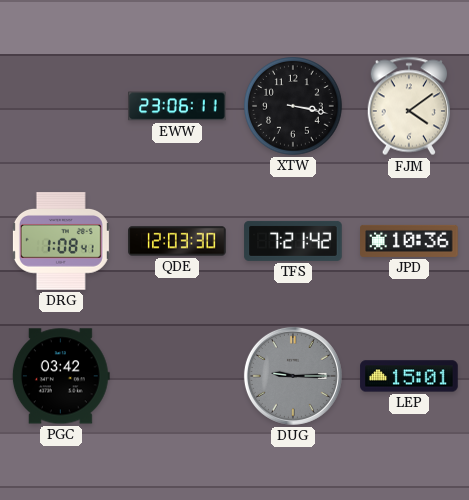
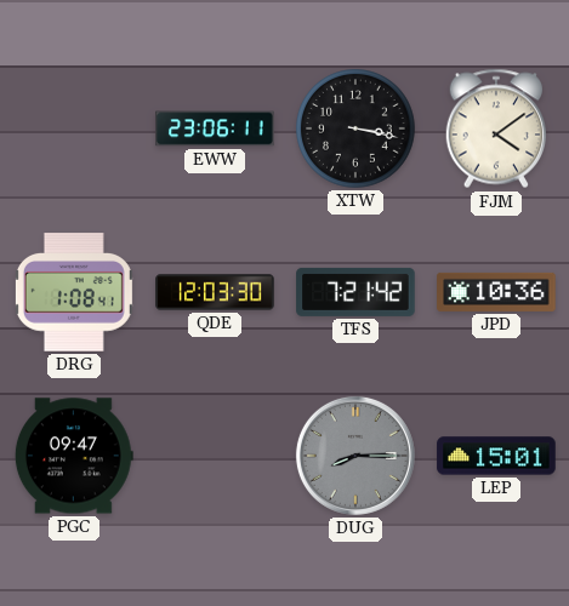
PGC: 03:42 -> 09:47
DUG: 9:15 -> 8:15
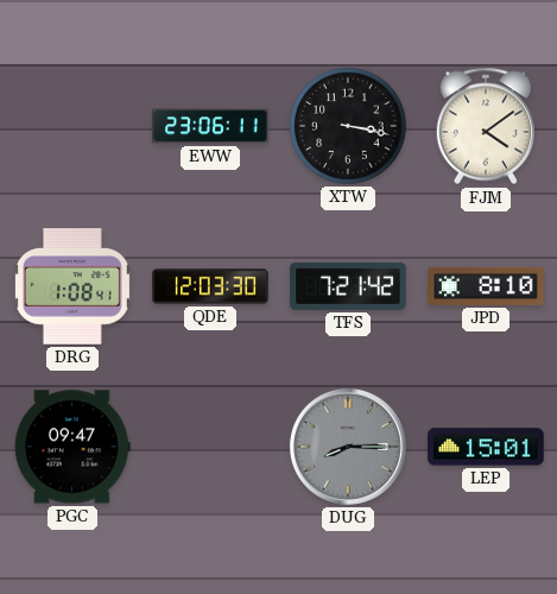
JPD: 10:36 -> 8:10
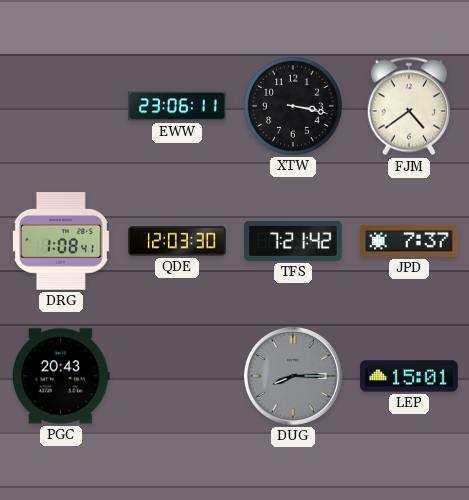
FJM: 4:09 -> 4:39
JPD: 8:10 -> 7:37
PGC: 09:47 -> 20:43
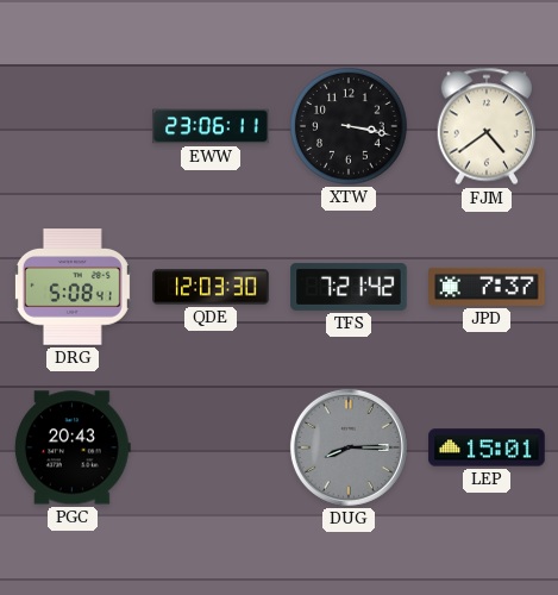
DRG: 1:08 -> 5:08
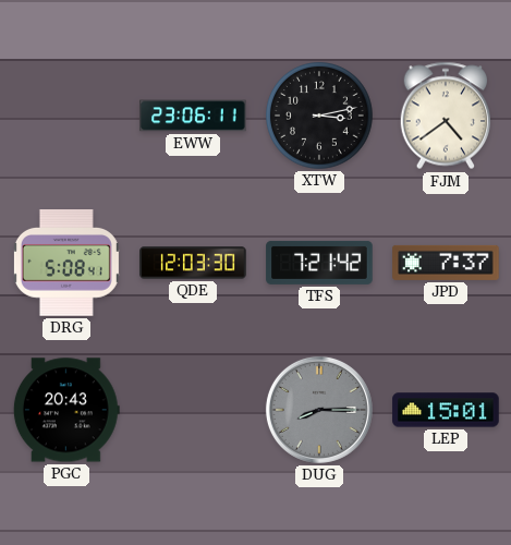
XTW: 3:17 -> 3:13
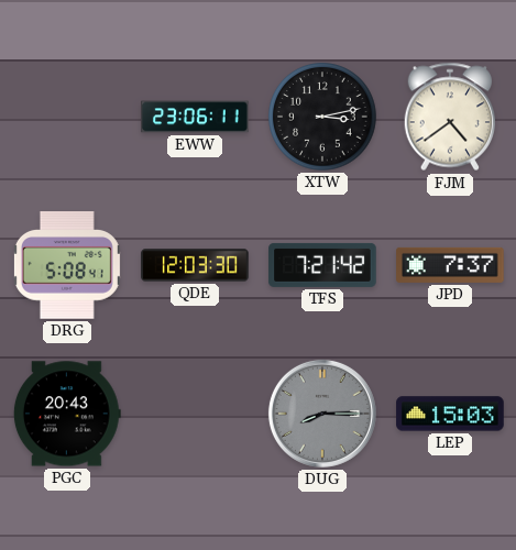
LEP: 15:01 -> 15:03
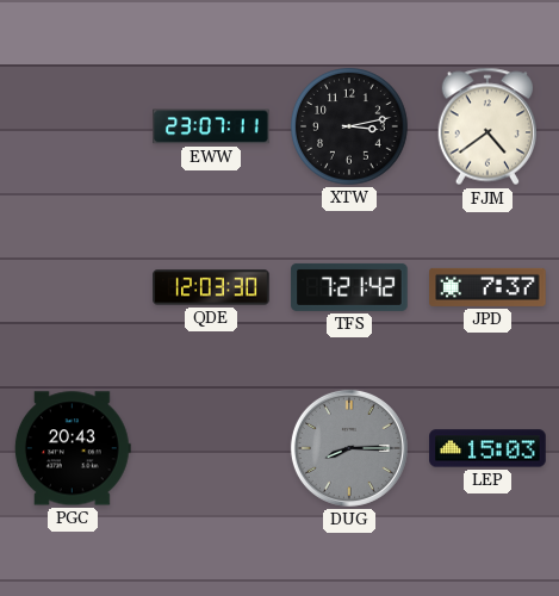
EWW: 23:06 -> 23:07
DRG: 5:08 -> none
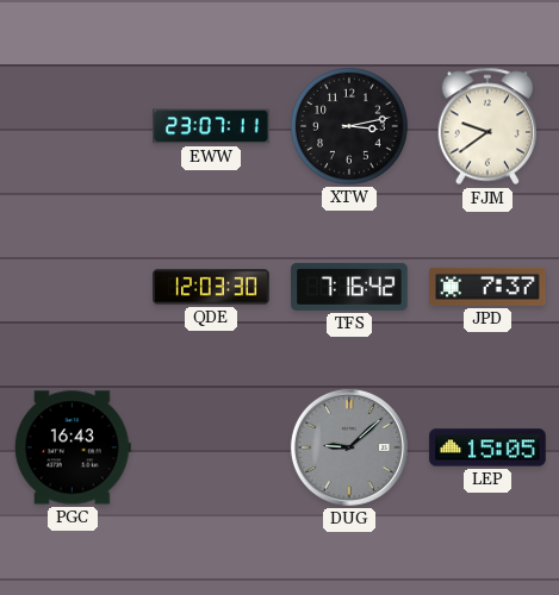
FJM: 4:39 -> 9:39
TFS: 7:21 -> 7:16
PGC: 20:43 -> 16:43
DUG: 8:15 -> 9:08
LEP: 15:03 -> 15:05
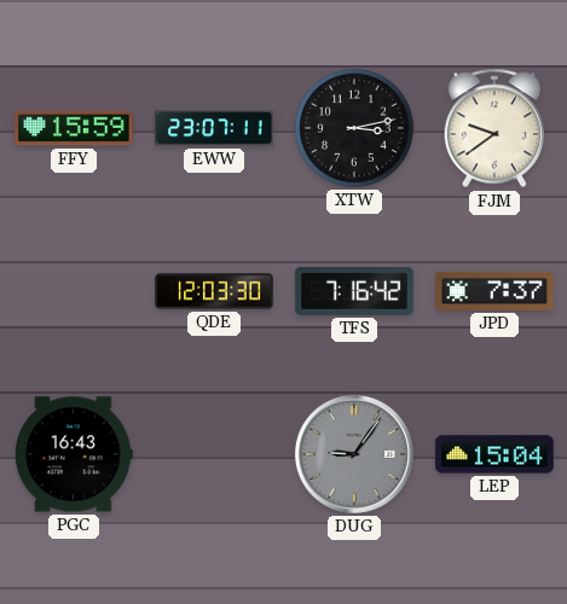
FFY: none -> 15:59
DUG: 9:08 -> 9:06
LEP: 15:05 -> 15:04
